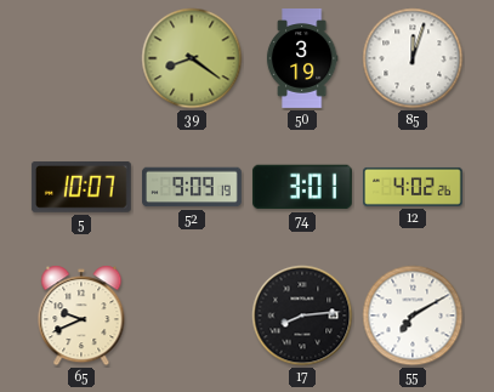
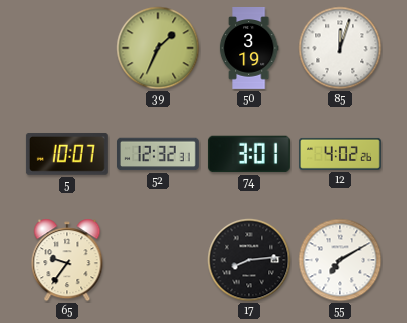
39: 8:21 -> 1:34
52: 9:09 -> 12:32
65: 9:41 -> 9:36
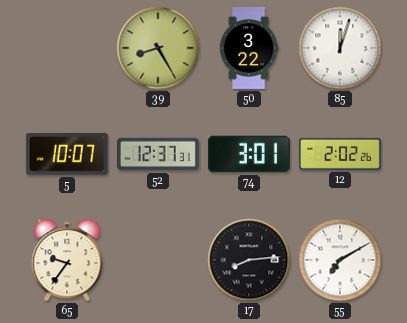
39: 1:34 -> 8:25
50: 3:19 -> 3:22
52: 12:32 -> 12:37
12: 4:02 -> 2:02
